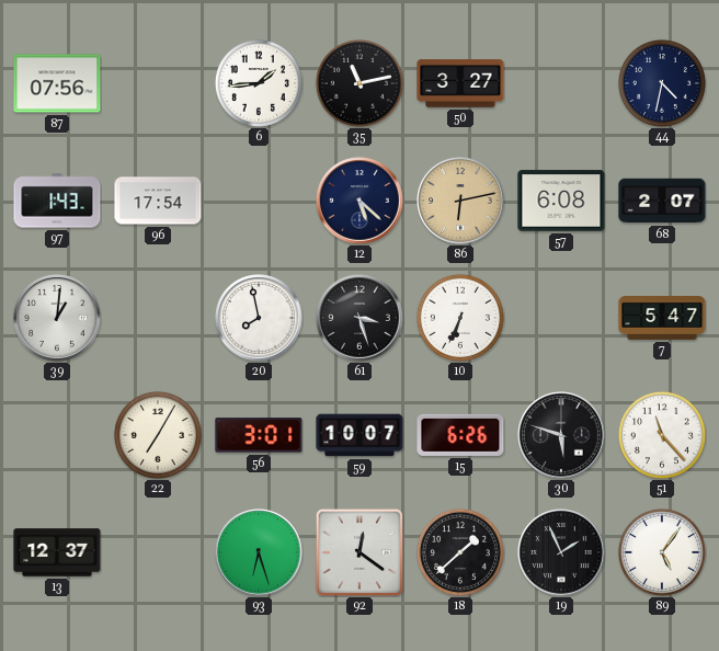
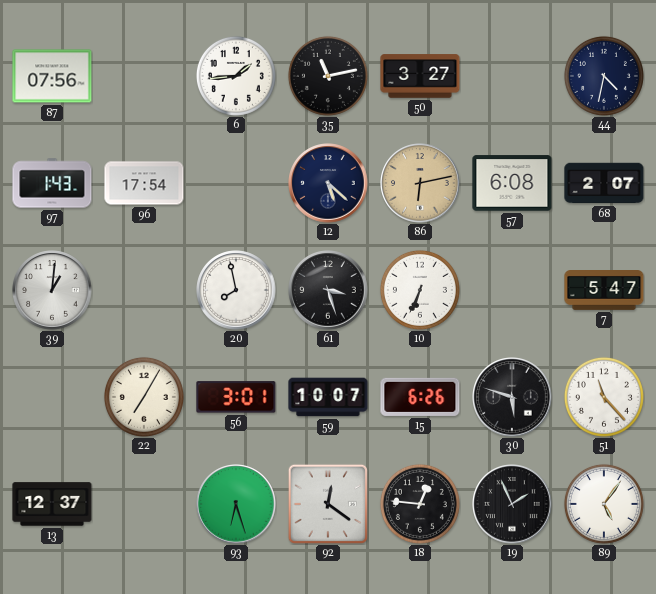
18: 1:38 -> 12:46
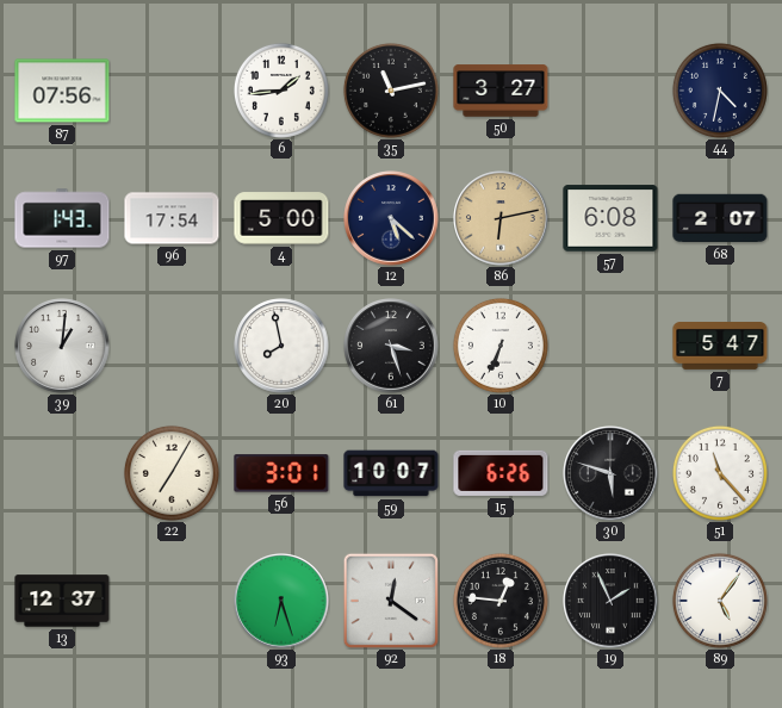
4: none -> 5:00
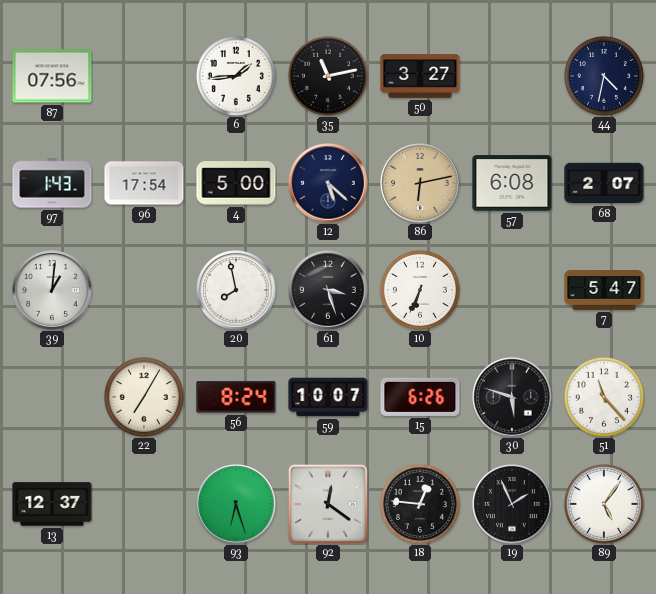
56: 3:01 -> 8:24
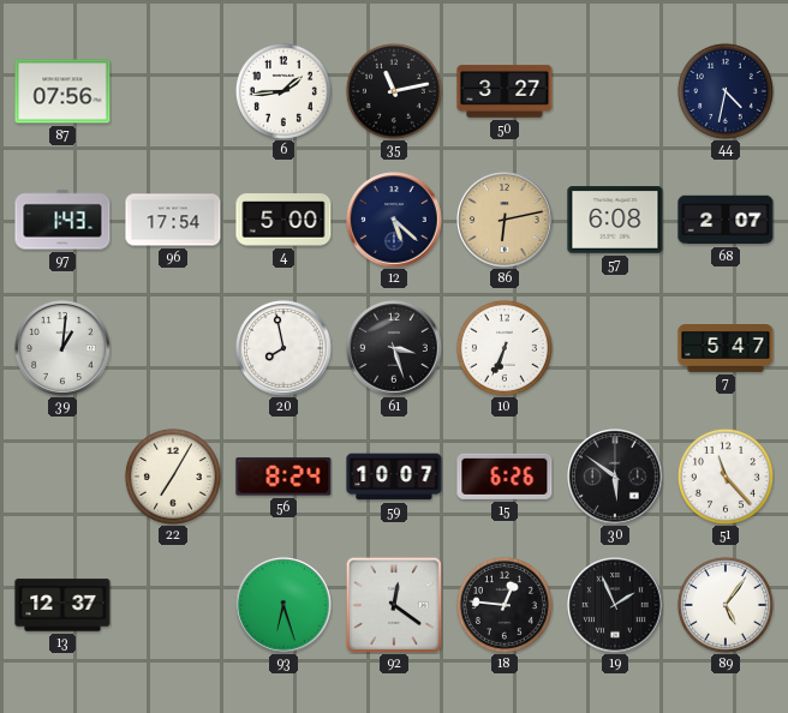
30: 5:48 -> 5:51
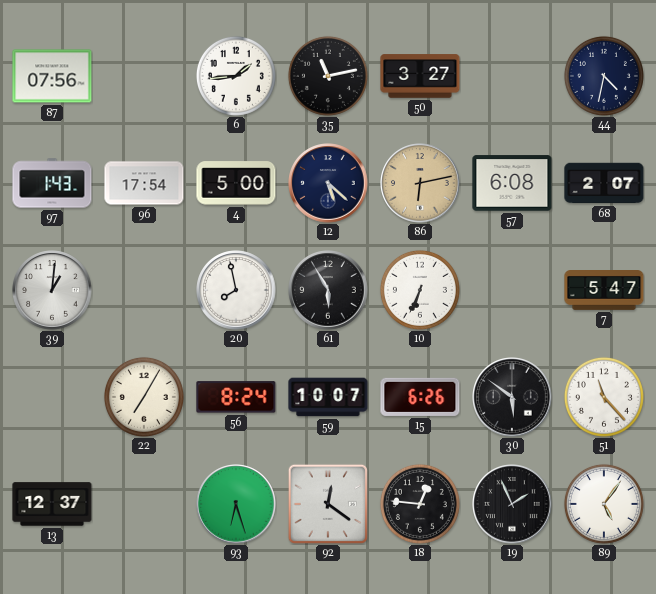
61: 3:27 -> 5:55
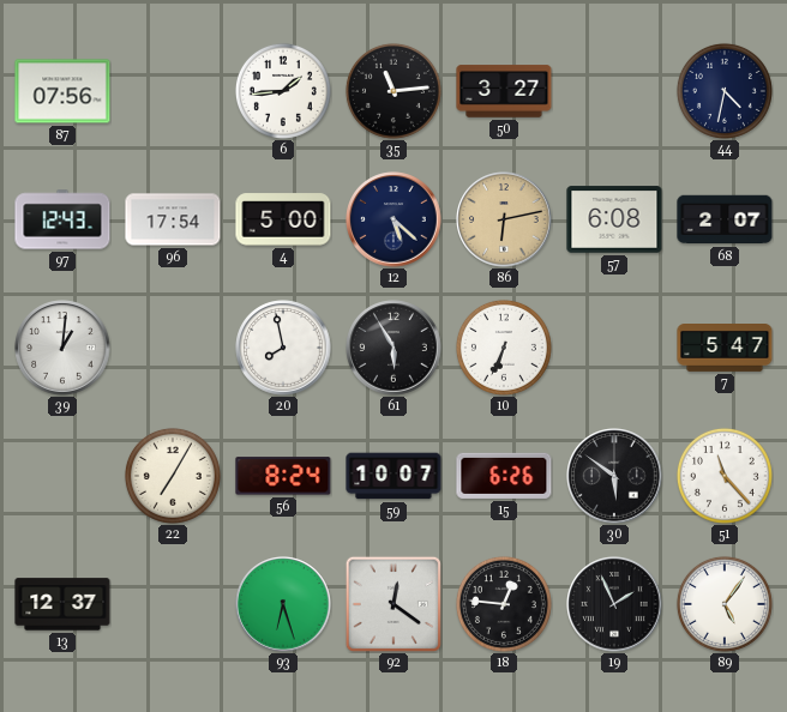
35: 11:13 -> 11:14
97: 1:43 -> 12:43
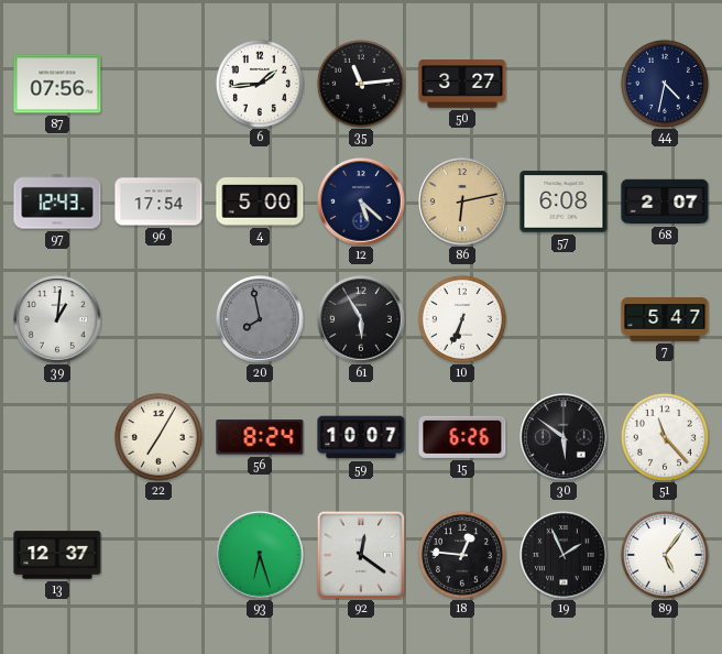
20 dial: white -> grey
